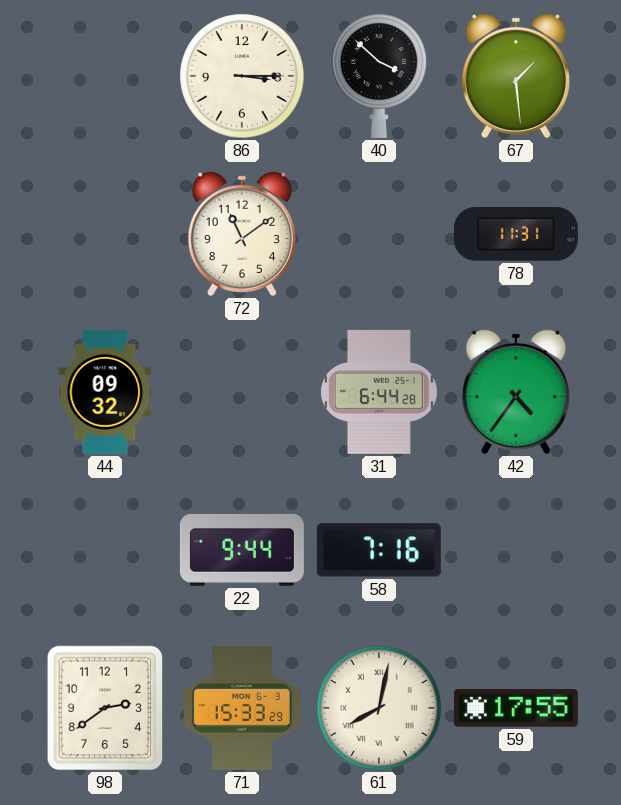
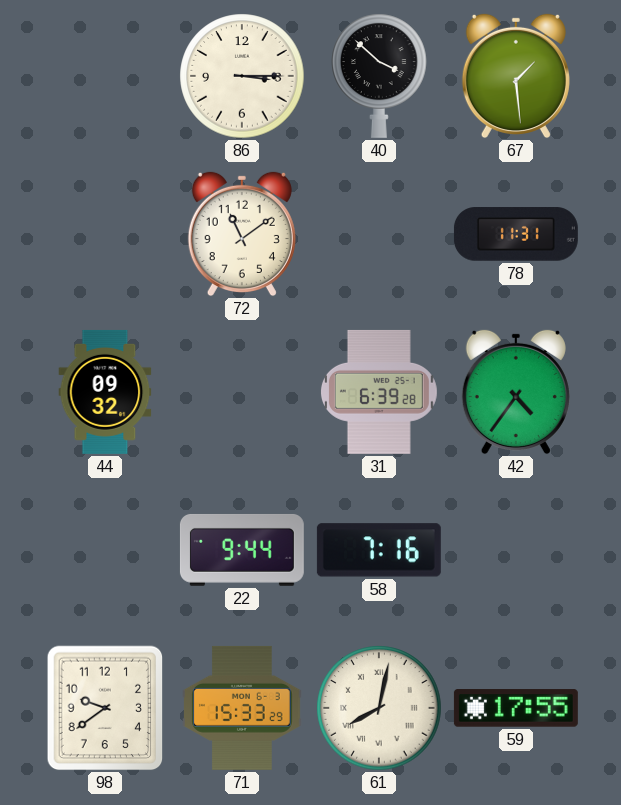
31: 6:44 -> 6:39
98: 2:39 -> 9:39
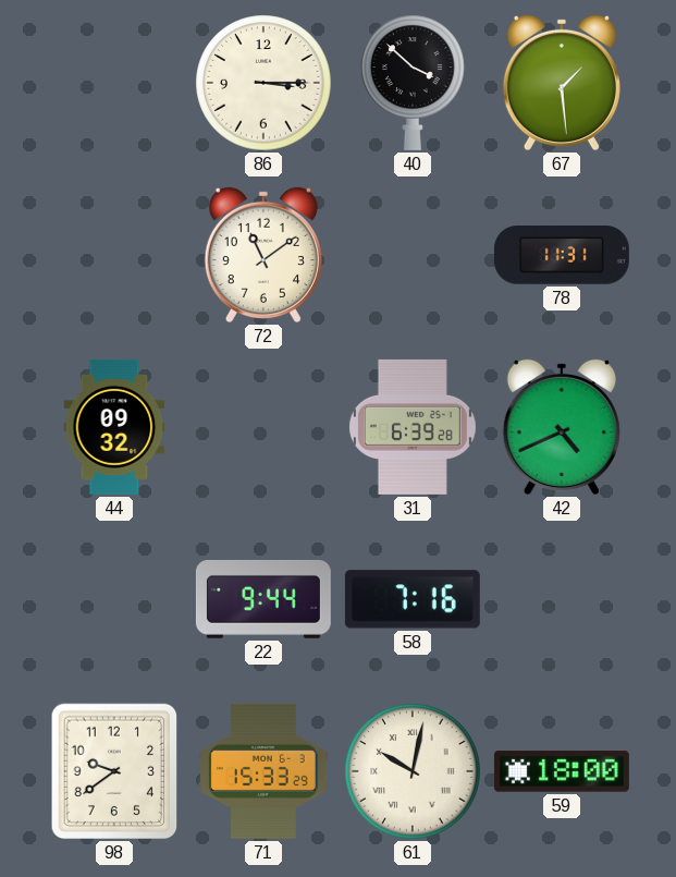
42: 4:36 -> 4:41
61: 8:02 -> 10:02
59: 17:55 -> 18:00
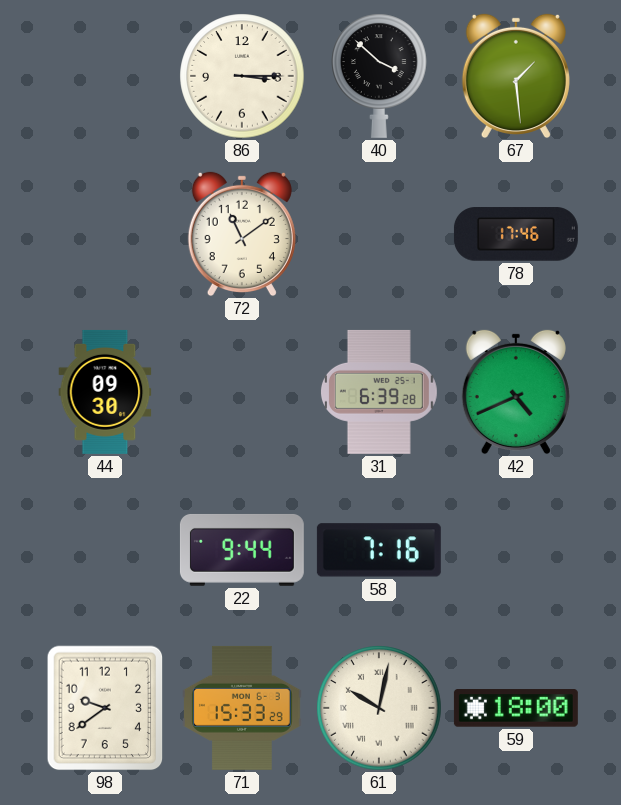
78: 11:31 -> 17:46
44: 09:32 -> 09:30
